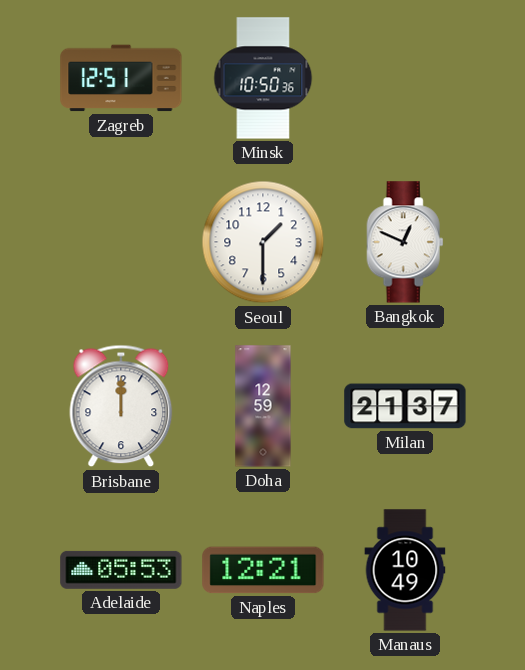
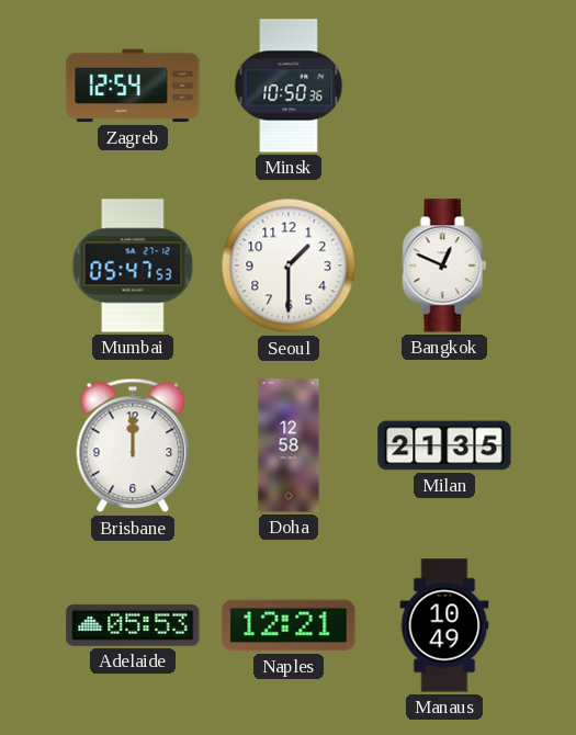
Zagreb: 12:51 -> 12:54
Mumbai: none -> 05:47
Doha: 12:59 -> 12:58
Milan: 21:37 -> 21:35
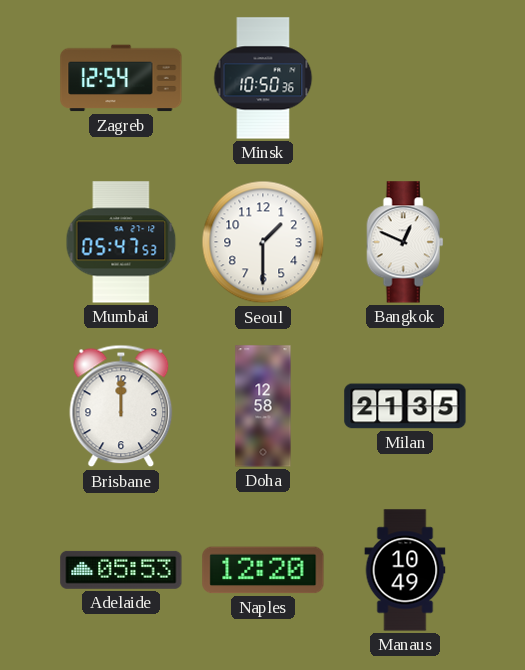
Naples: 12:21 -> 12:20
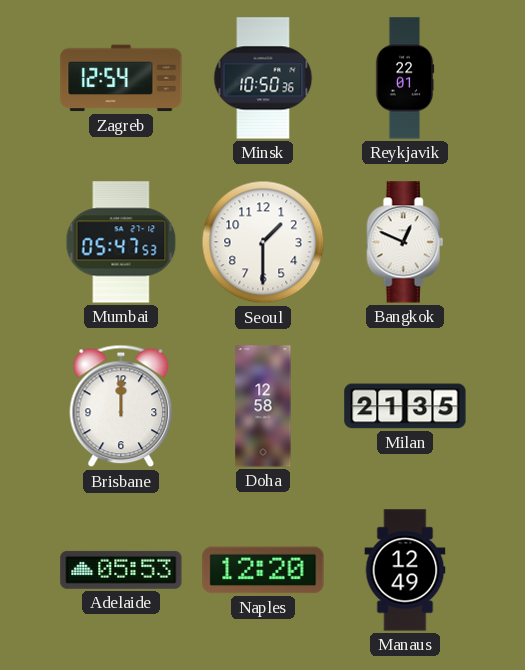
Reykjavik: none -> 22:01
Manaus: 10:49 -> 12:49
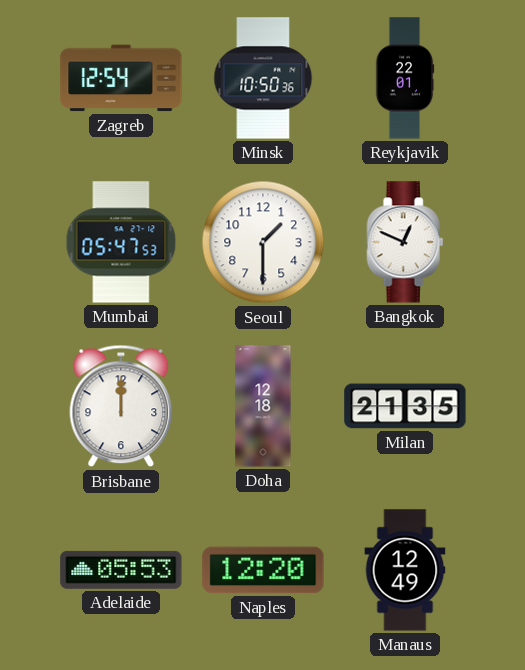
Doha: 12:58 -> 12:18
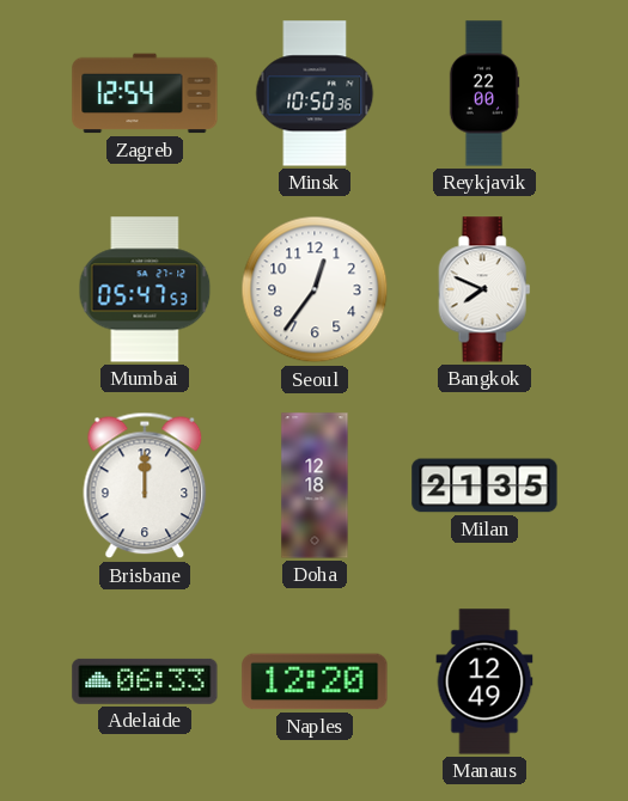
Reykjavik: 22:01 -> 22:00
Seoul: 1:30 -> 12:36
Bangkok: 12:49 -> 7:49
Adelaide: 05:53 -> 06:33
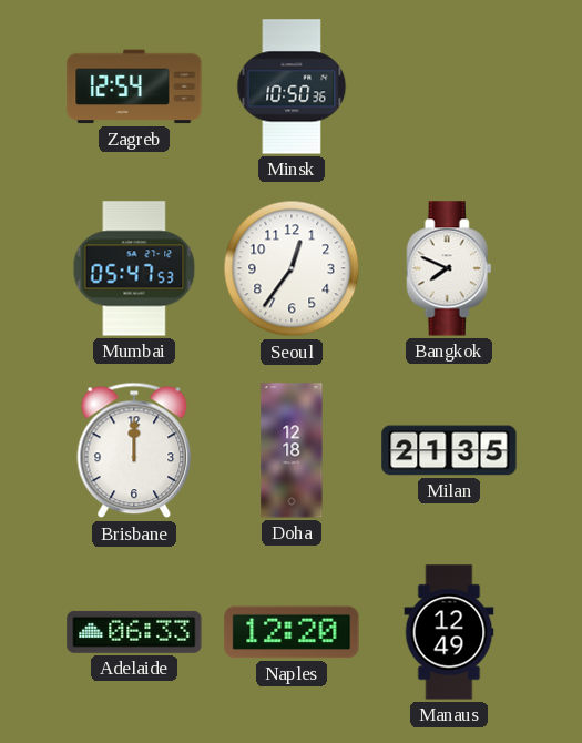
Reykjavik: 22:00 -> none
